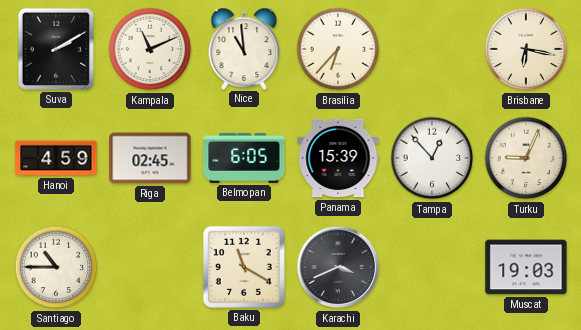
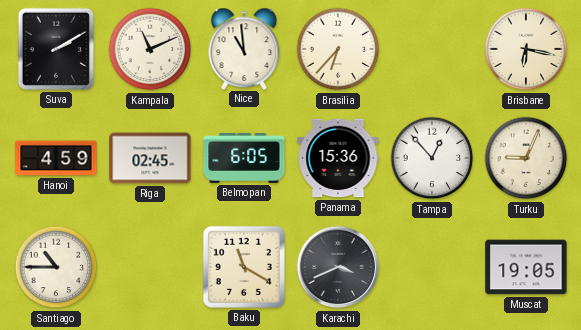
Panama: 15:39 -> 15:36
Muscat: 19:03 -> 19:05
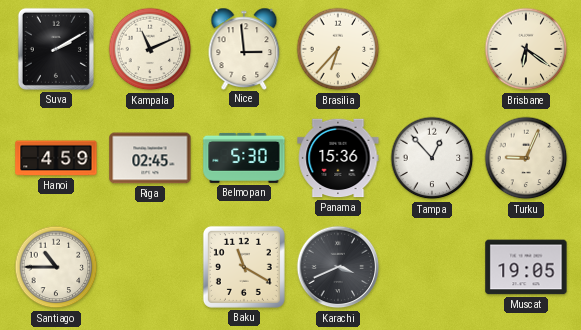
Nice: 10:59 -> 2:59
Brisbane: 6:17 -> 6:21
Belmopan: 6:05 -> 5:30
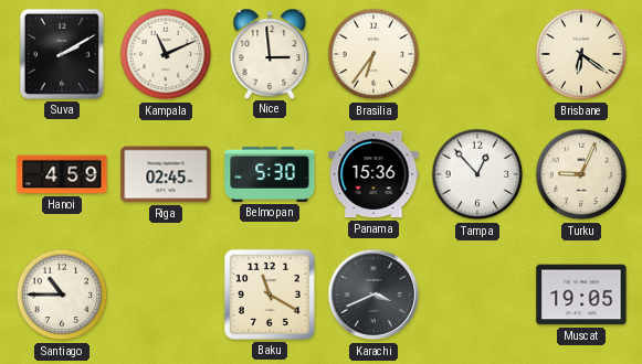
Brasilia: 6:37 -> 6:36
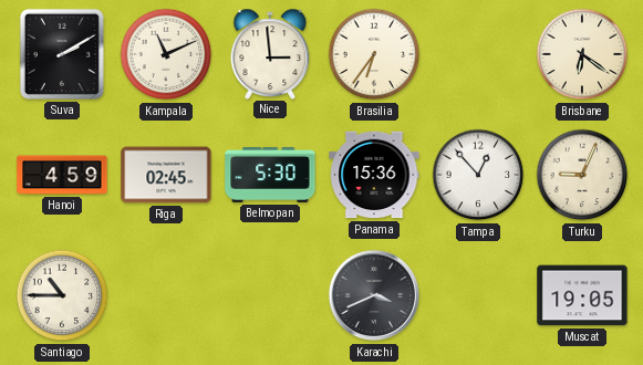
Baku: 11:20 -> none
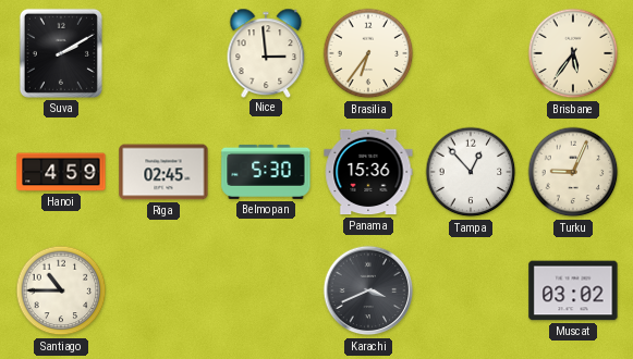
Kampala: 11:11 -> none
Brisbane: 6:21 -> 5:36
Muscat: 19:05 -> 03:02
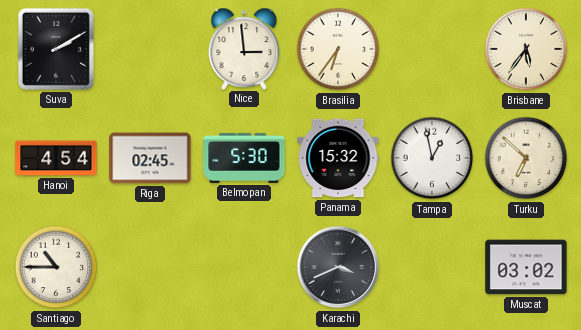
Hanoi: 4:59 -> 4:54
Panama: 15:36 -> 15:32
Tampa: 12:53 -> 12:58
Turku: 9:04 -> 6:52
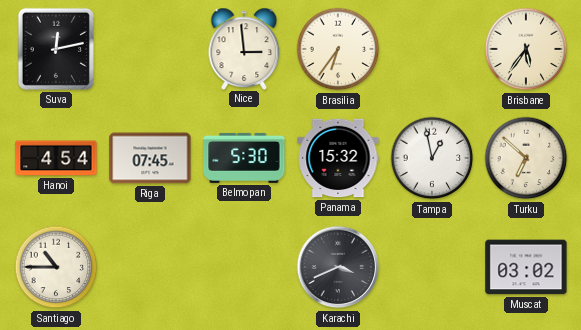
Suva: 2:10 -> 12:13
Riga: 02:45 -> 07:45
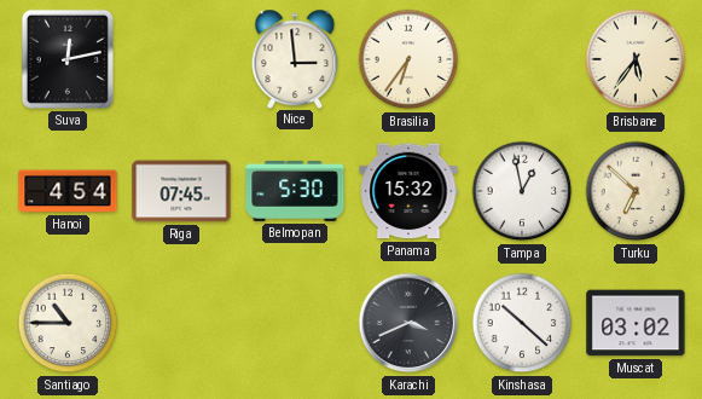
Kinshasa: none -> 10:22
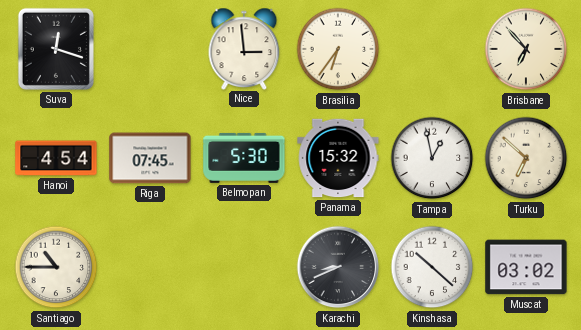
Suva: 12:13 -> 12:18
Brisbane: 5:36 -> 6:53
Karachi: 3:41 -> 8:41
